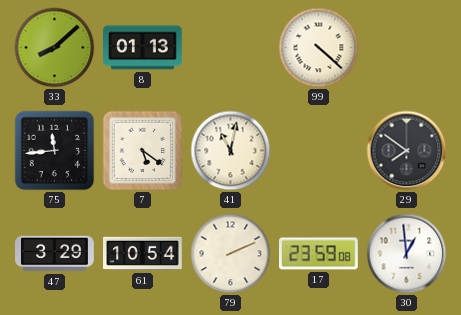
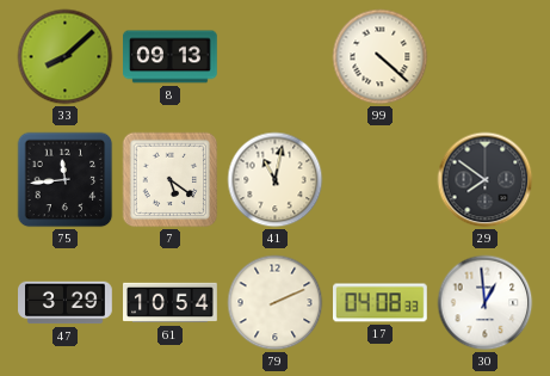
8: 01:13 -> 09:13
17: 23:59 -> 04:08
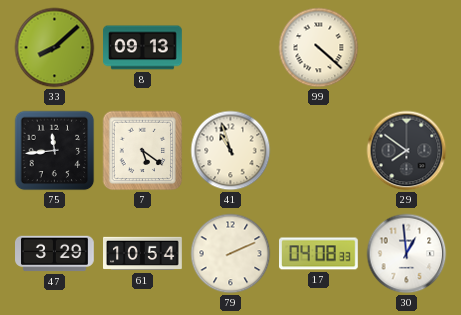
41: 11:02 -> 10:57
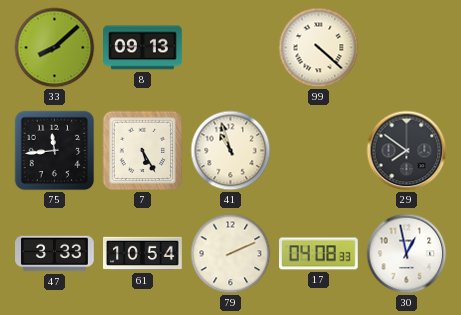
7: 5:21 -> 5:25
47: 3:29 -> 3:33
30: 12:59 -> 12:58
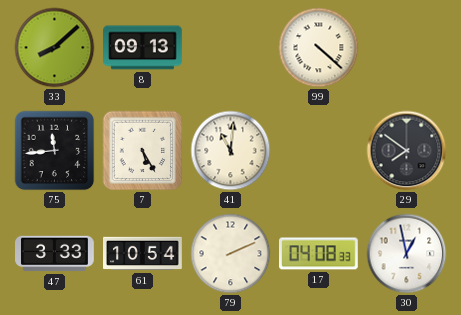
41: 10:57 -> 11:01
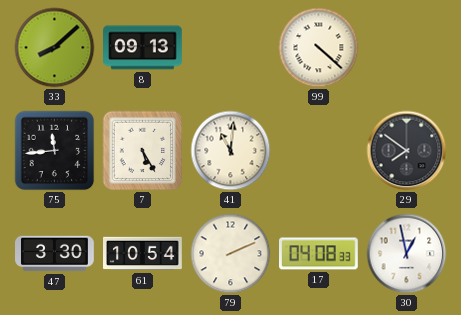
47: 3:33 -> 3:30
